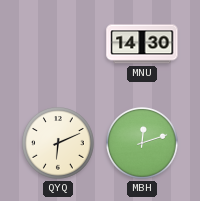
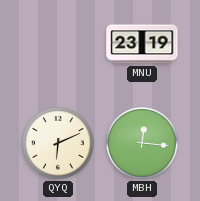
MNU: 14:30 -> 23:19
MBH: 12:12 -> 12:16
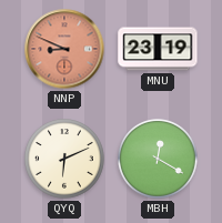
NNP: none -> 8:49
MBH: 12:16 -> 12:20
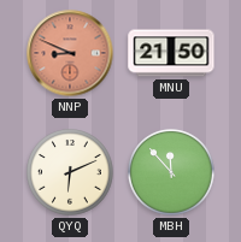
MNU: 23:19 -> 21:50
MBH: 12:20 -> 11:53
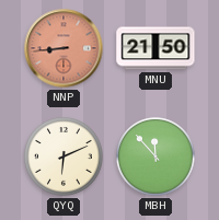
NNP: 8:49 -> 8:44
